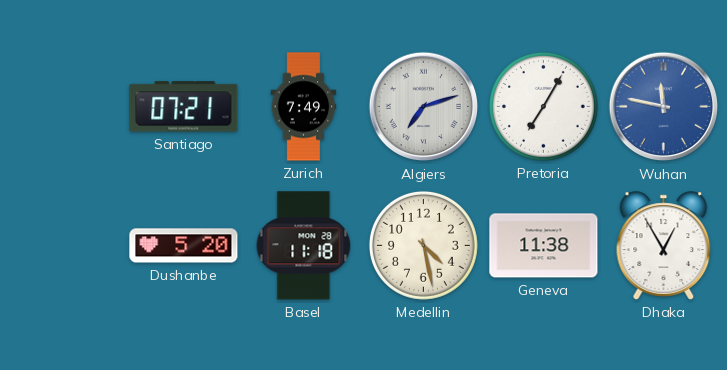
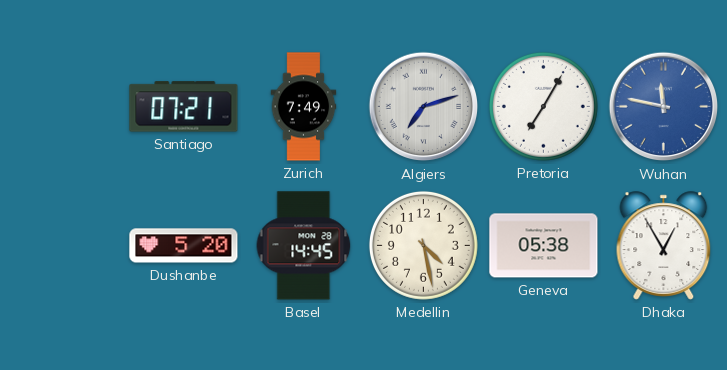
Basel: 11:18 -> 14:45
Geneva: 11:38 -> 05:38
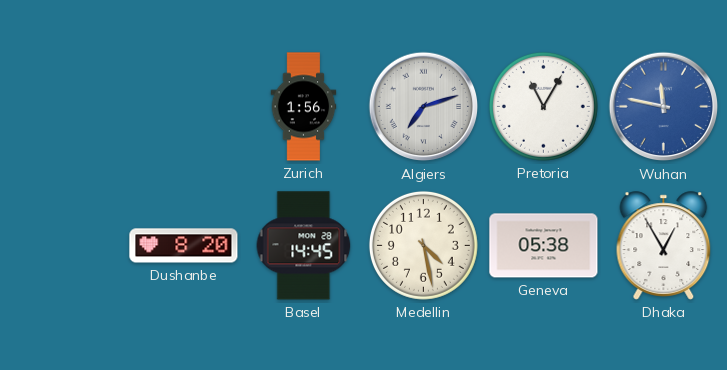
Santiago: 07:21 -> none
Zurich: 7:49 -> 1:56
Pretoria: 7:05 -> 11:05
Dushanbe: 5:20 -> 8:20
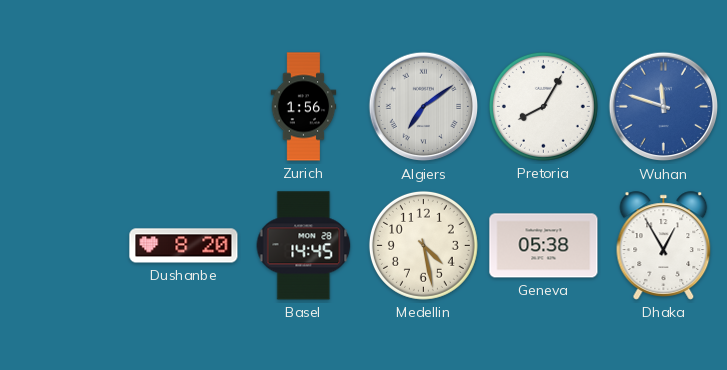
Algiers: 7:12 -> 7:09
Pretoria: 11:05 -> 8:05
Wuhan: 11:47 -> 11:48
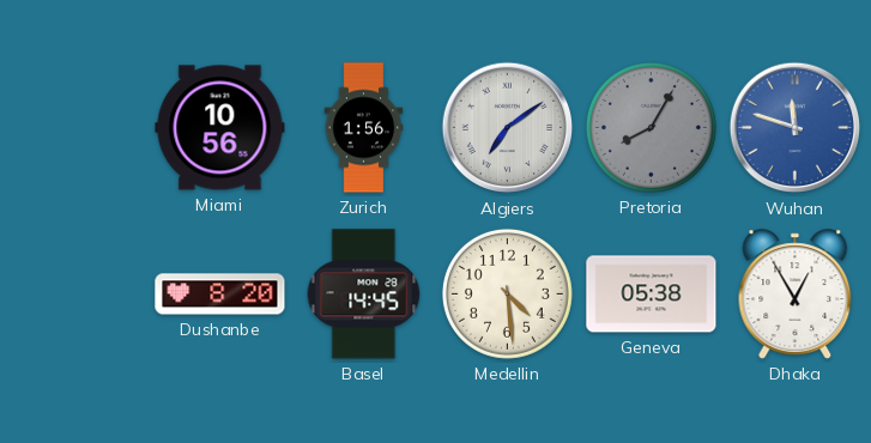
Miami: none -> 10:56
Pretoria dial: white -> grey
Medellin: 4:28 -> 4:29
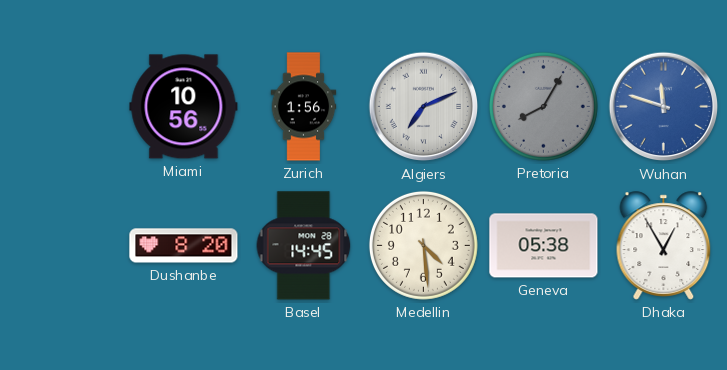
Algiers: 7:09 -> 7:11
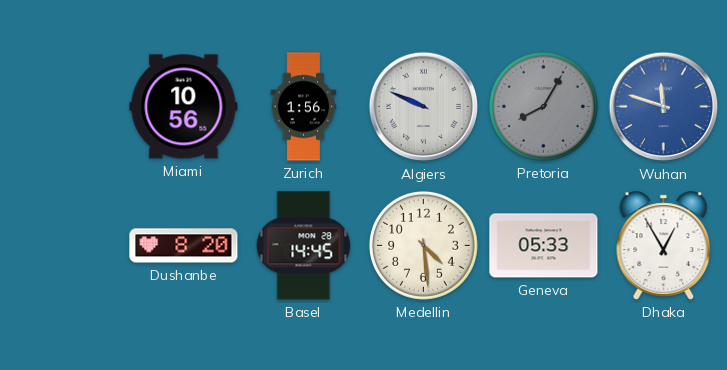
Algiers: 7:11 -> 9:49
Geneva: 05:38 -> 05:33
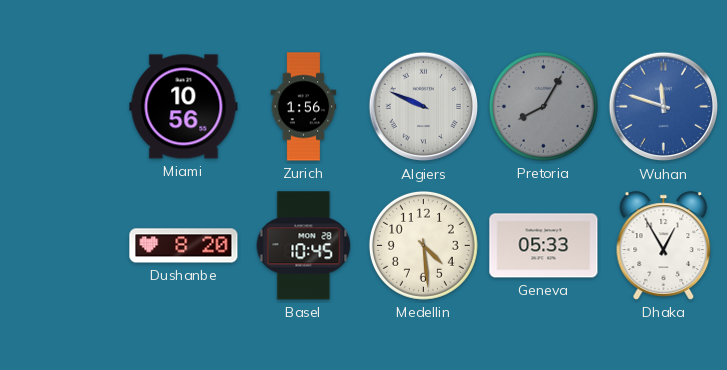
Basel: 14:45 -> 10:45
